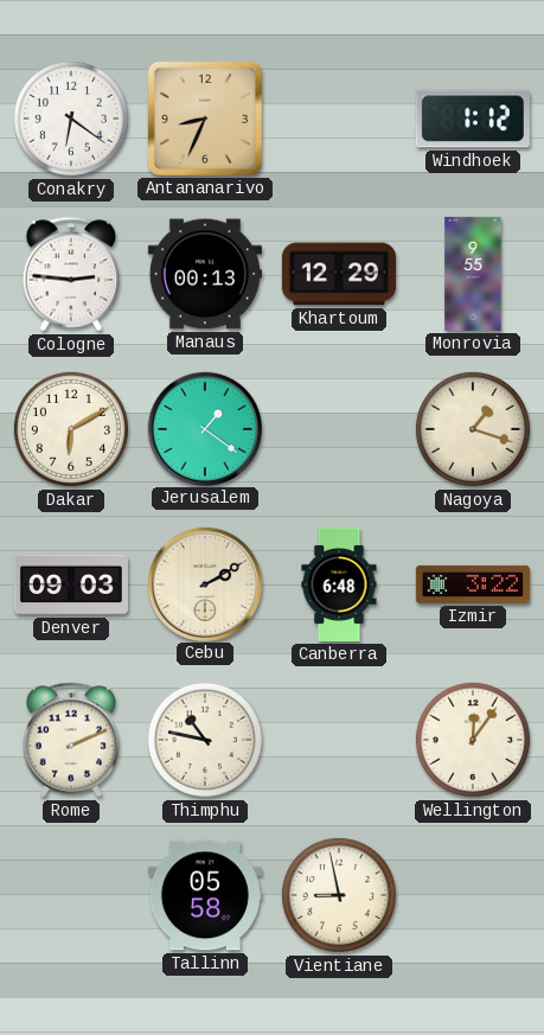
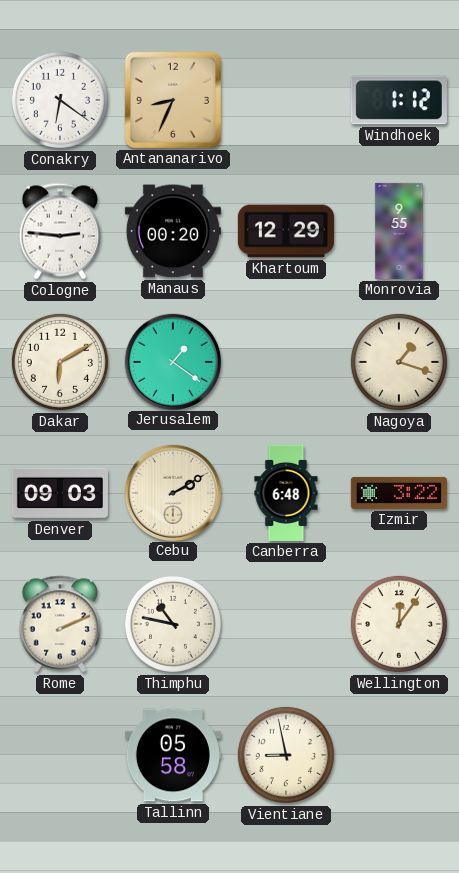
Manaus: 00:13 -> 00:20
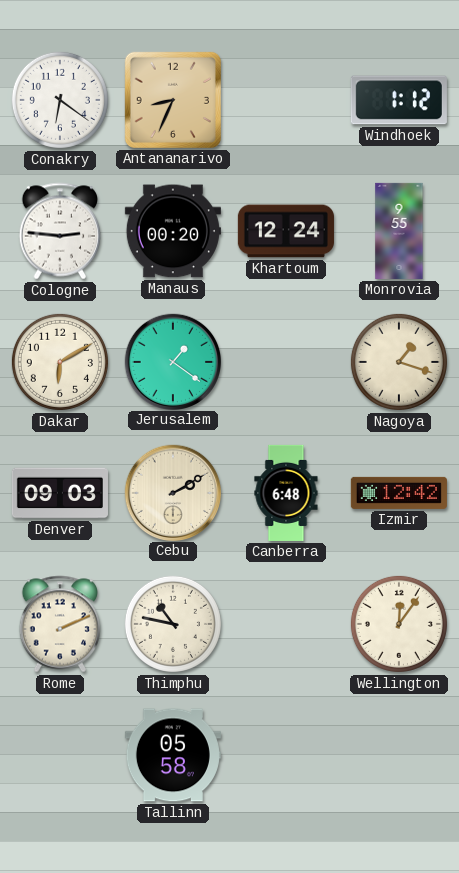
Khartoum: 12:29 -> 12:24
Izmir: 3:22 -> 12:42
Vientiane: 8:58 -> none
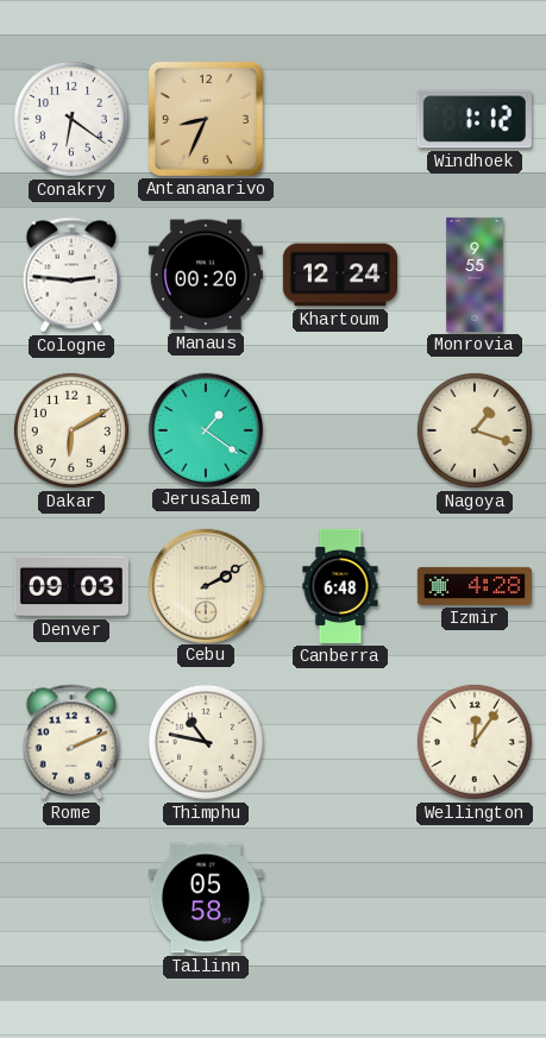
Izmir: 12:42 -> 4:28
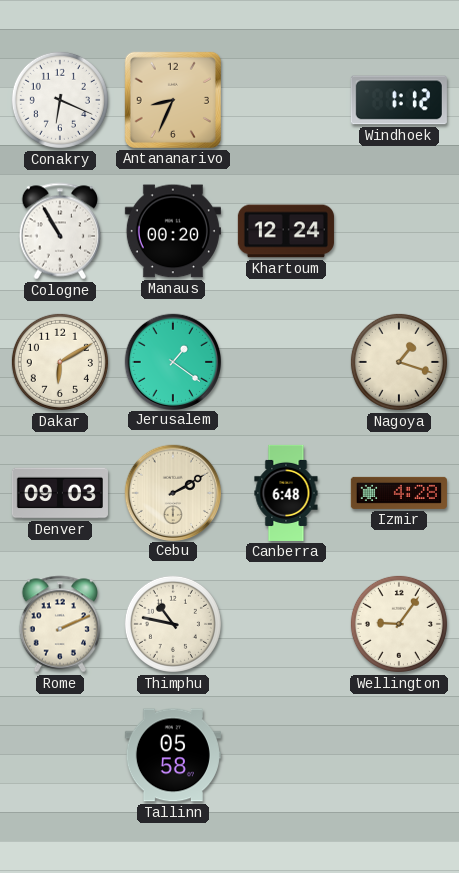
Conakry: 6:21 -> 6:19
Cologne: 2:46 -> 10:55
Monrovia: 9:55 -> none
Wellington: 12:06 -> 9:06
